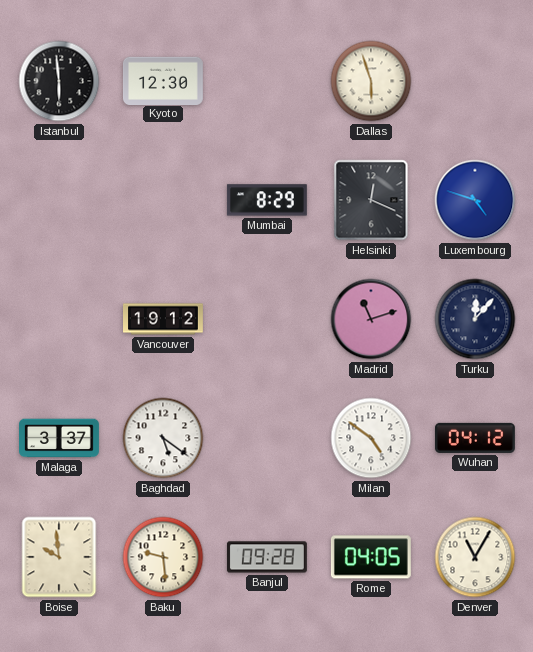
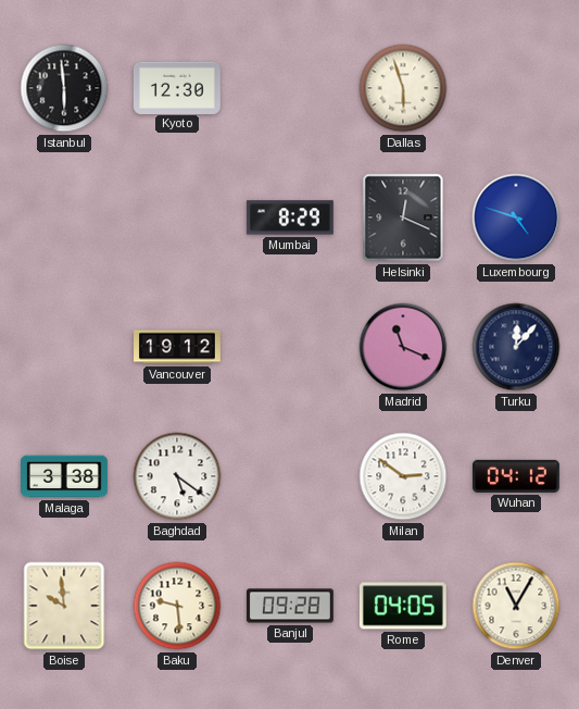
Madrid: 11:12 -> 11:19
Malaga: 3:37 -> 3:38
Milan: 4:51 -> 2:51
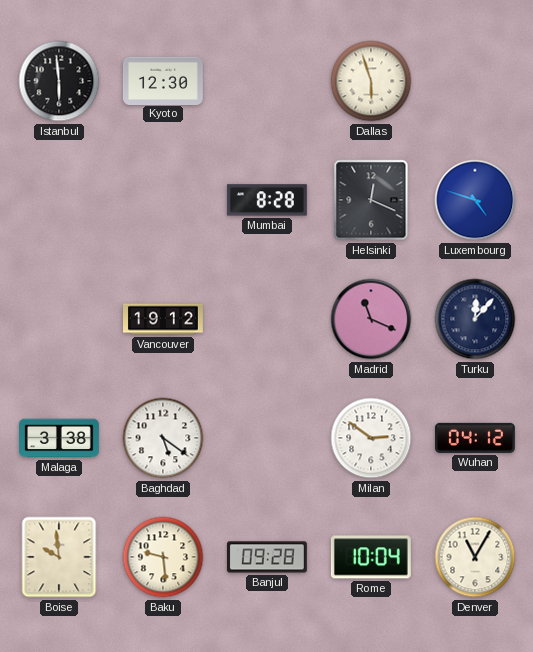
Mumbai: 8:29 -> 8:28
Rome: 04:05 -> 10:04
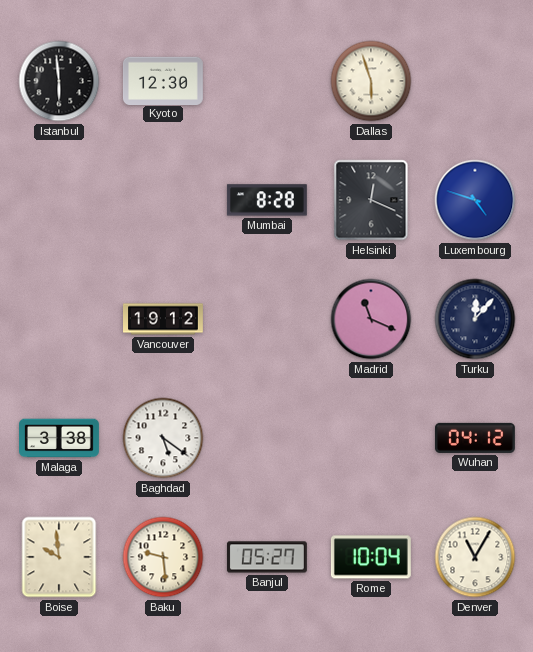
Milan: 2:51 -> none
Banjul: 09:28 -> 05:27
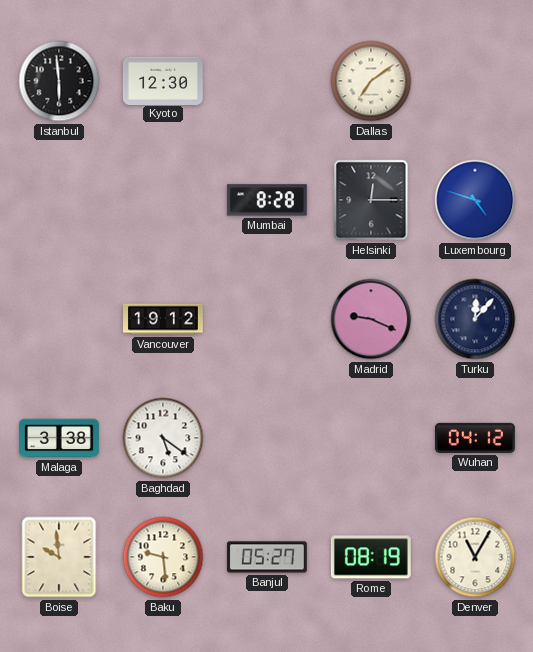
Dallas: 5:57 -> 7:09
Helsinki: 12:19 -> 12:15
Madrid: 11:19 -> 9:19
Rome: 10:04 -> 08:19
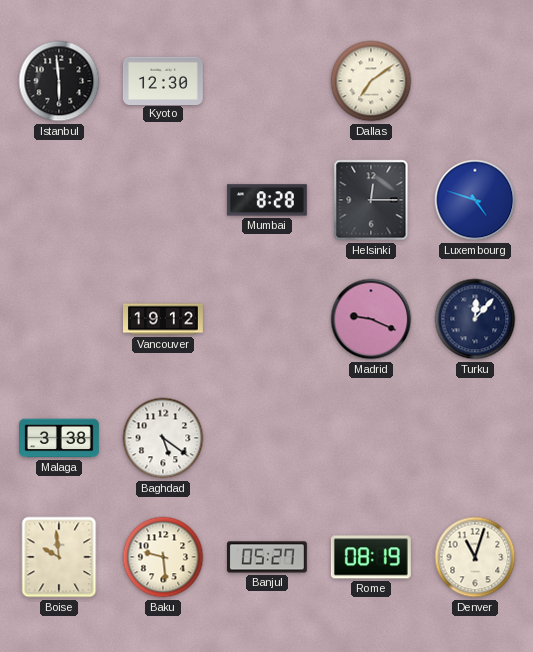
Wuhan: 04:12 -> none
Denver: 11:05 -> 11:03
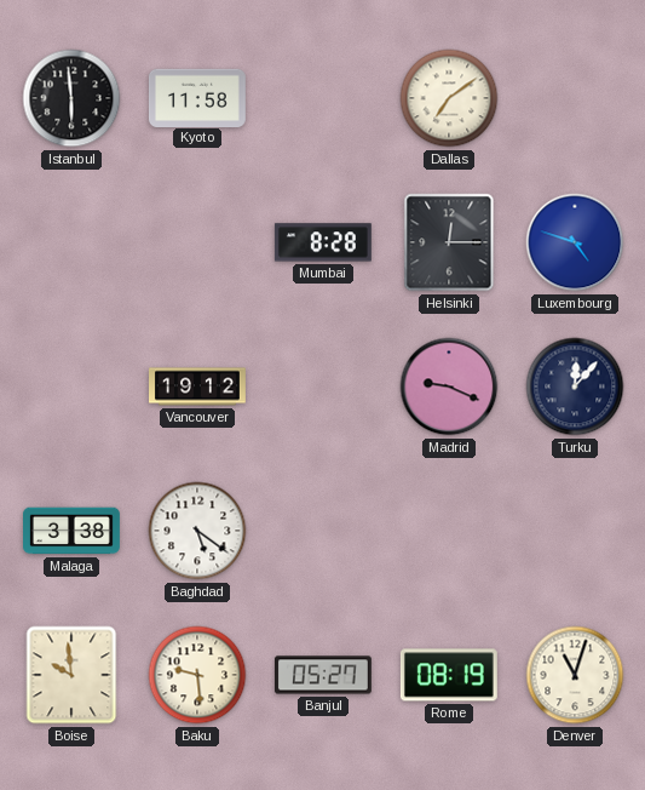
Kyoto: 12:30 -> 11:58
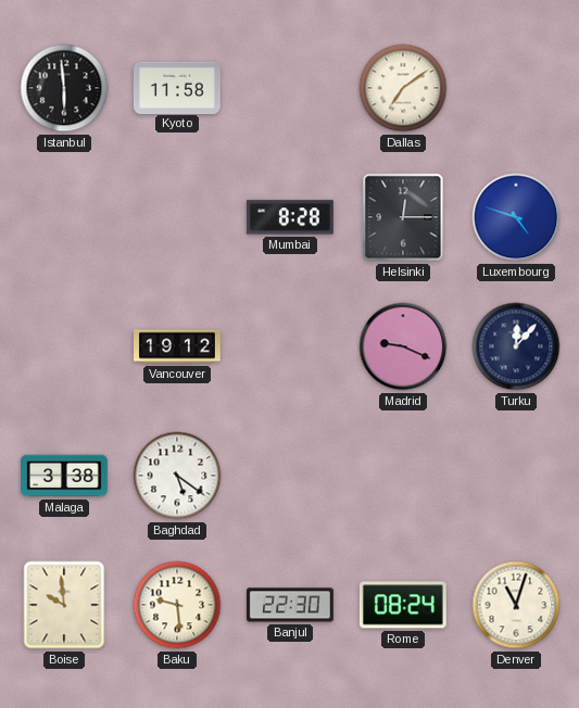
Banjul: 05:27 -> 22:30
Rome: 08:19 -> 08:24
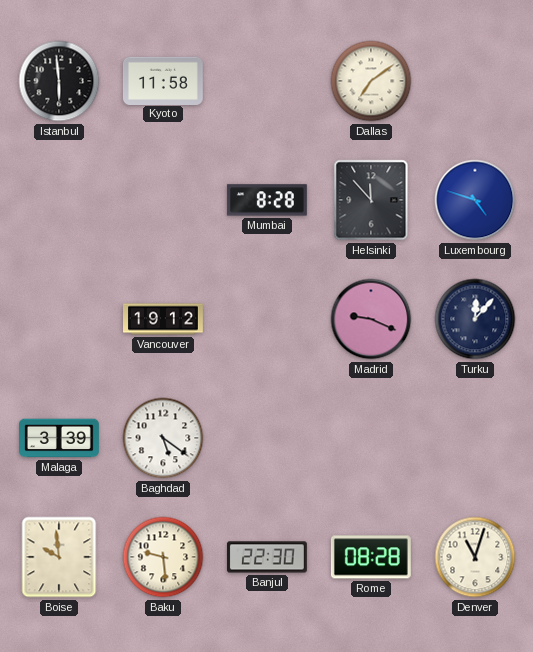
Helsinki: 12:15 -> 11:53
Malaga: 3:38 -> 3:39
Rome: 08:24 -> 08:28
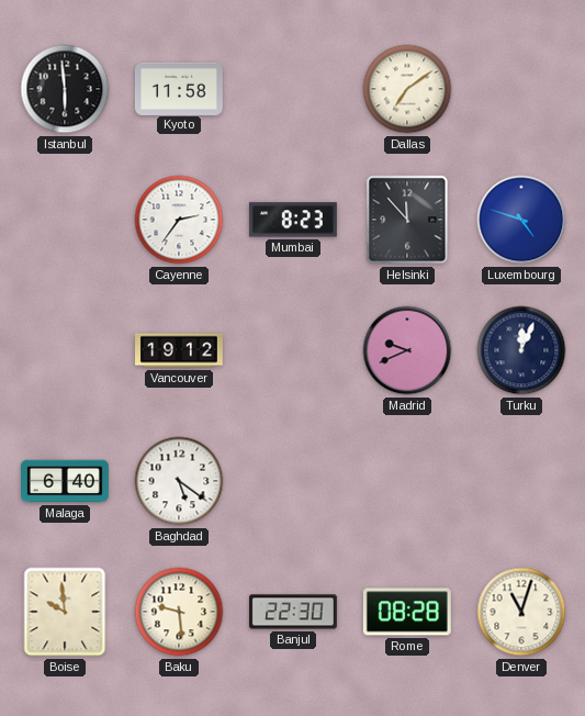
Cayenne: none -> 2:36
Mumbai: 8:28 -> 8:23
Madrid: 9:19 -> 9:41
Turku: 12:07 -> 12:04
Malaga: 3:39 -> 6:40
